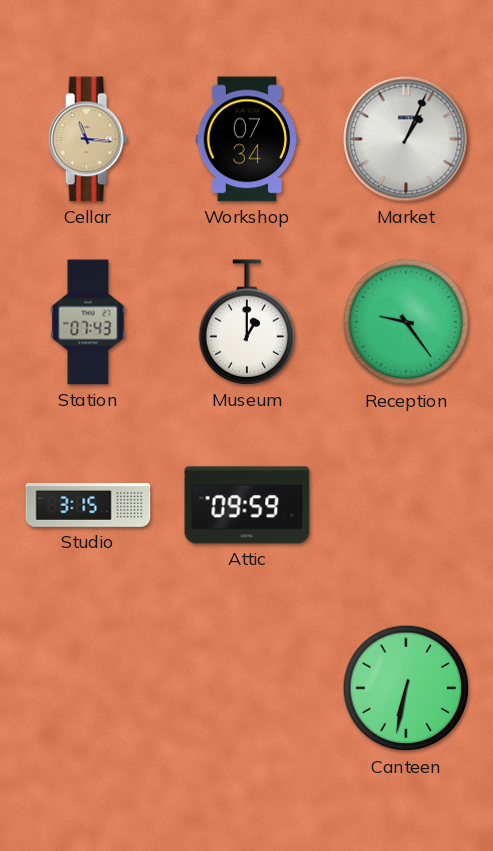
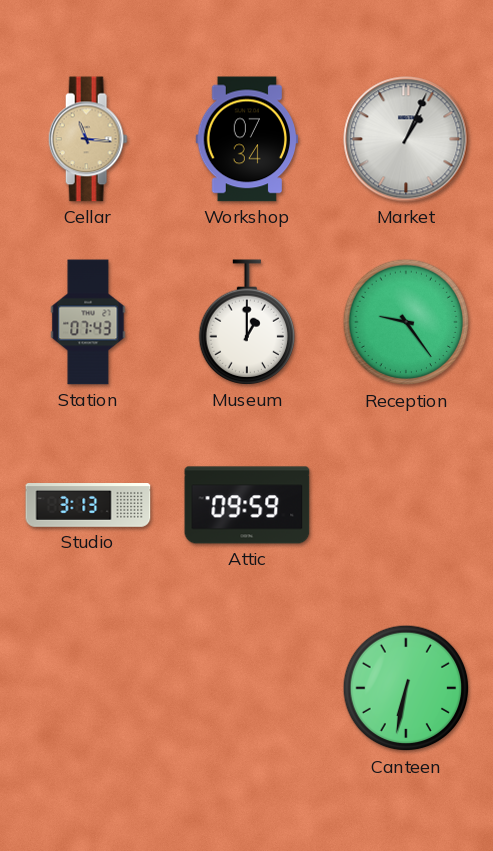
Studio: 3:15 -> 3:13
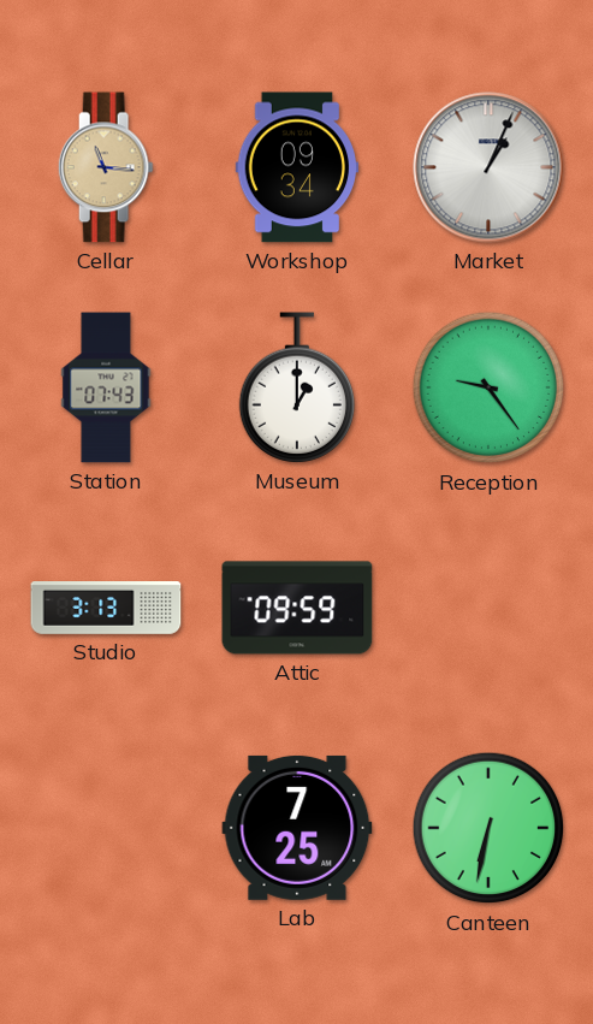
Workshop: 07:34 -> 09:34
Lab: none -> 7:25
